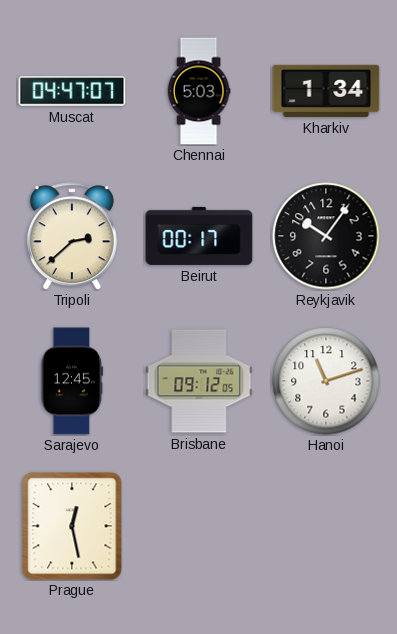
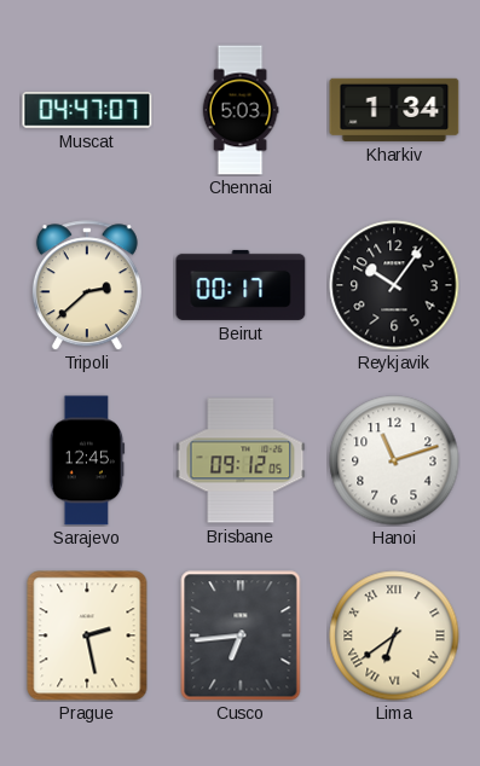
Prague: 12:28 -> 2:28
Cusco: none -> 6:44
Lima: none -> 6:39
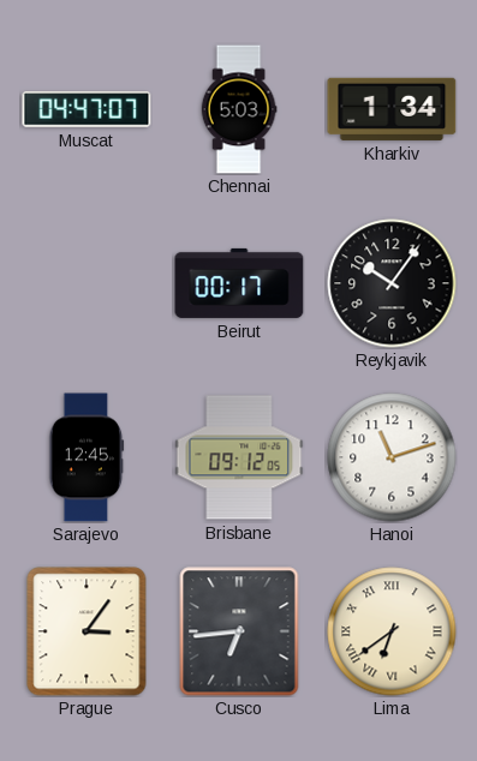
Tripoli: 2:38 -> none
Prague: 2:28 -> 3:06
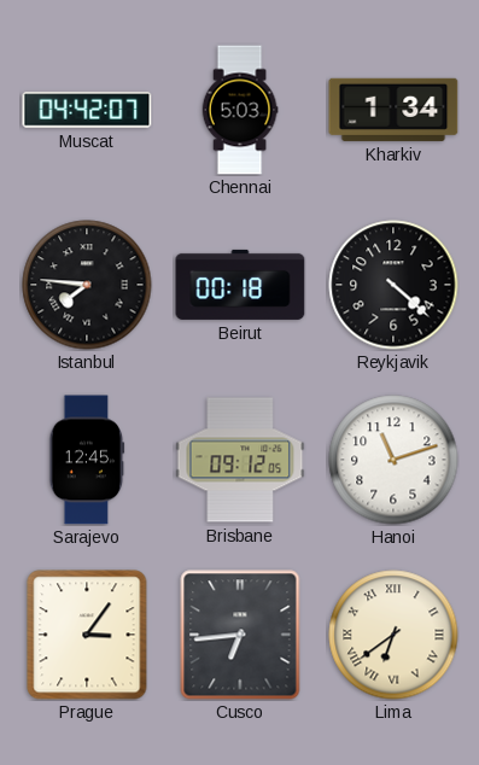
Muscat: 04:47 -> 04:42
Istanbul: none -> 7:46
Beirut: 00:17 -> 00:18
Reykjavik: 10:06 -> 4:22
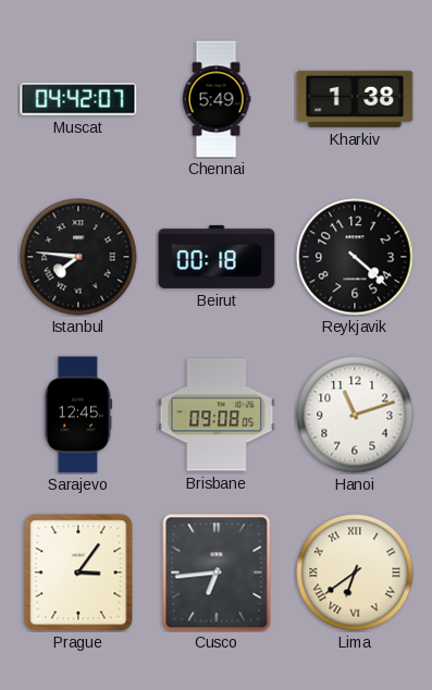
Chennai: 5:03 -> 5:49
Kharkiv: 1:34 -> 1:38
Brisbane: 09:12 -> 09:08
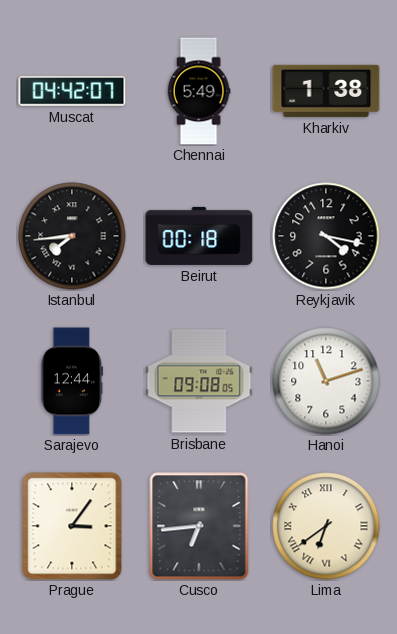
Istanbul: 7:46 -> 7:44
Reykjavik: 4:22 -> 4:17
Sarajevo: 12:45 -> 12:44
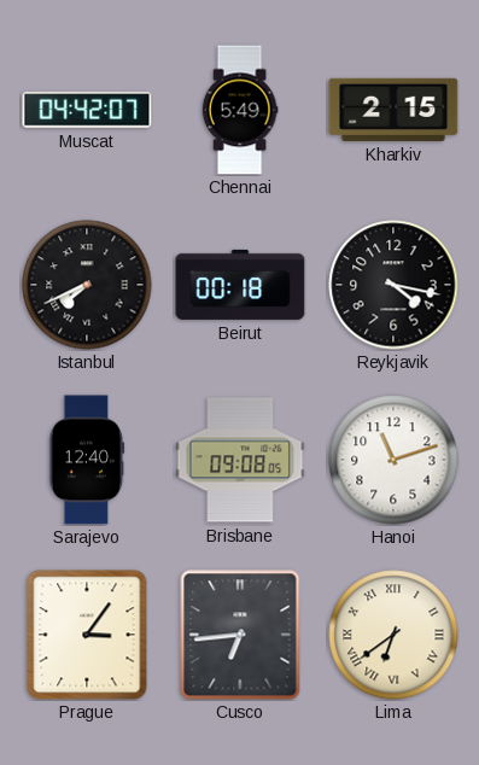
Kharkiv: 1:38 -> 2:15
Istanbul: 7:44 -> 7:41
Sarajevo: 12:44 -> 12:40
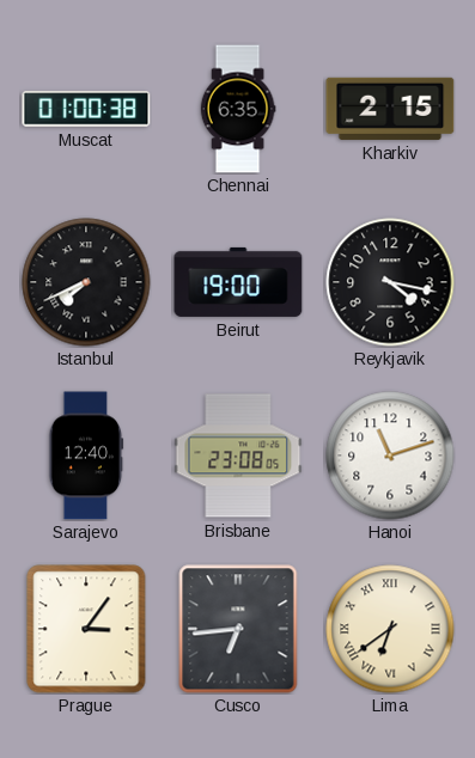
Muscat: 04:42 -> 01:00
Chennai: 5:49 -> 6:35
Beirut: 00:18 -> 19:00
Brisbane: 09:08 -> 23:08
